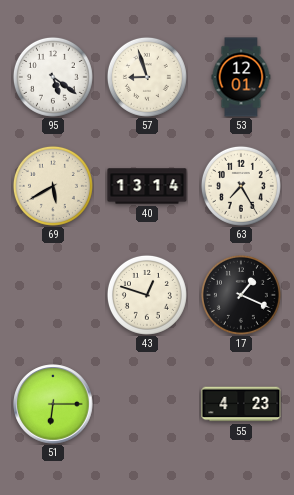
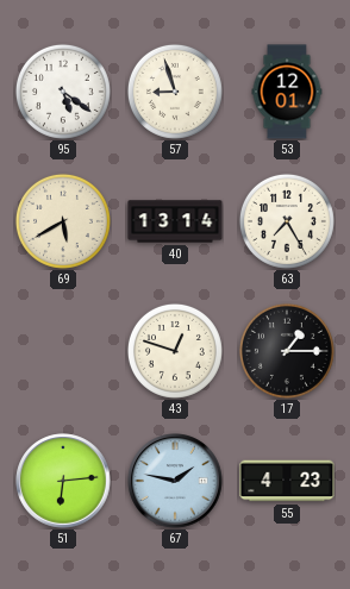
17: 1:19 -> 1:15
51: 6:15 -> 6:14
67: none -> 1:47
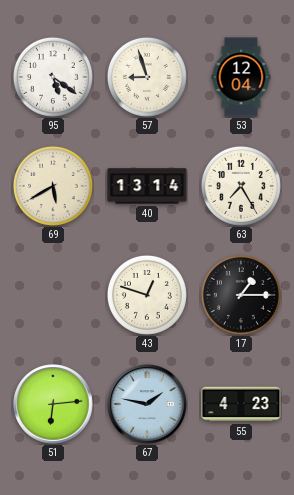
53: 12:01 -> 12:04
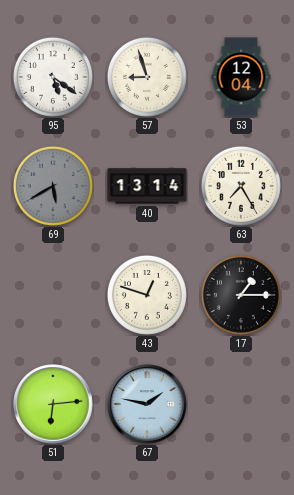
69 dial: cream -> grey
55: 4:23 -> none
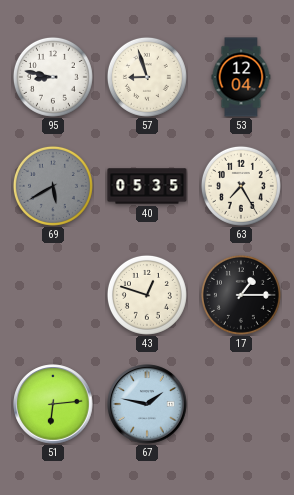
95: 5:21 -> 8:47
40: 13:14 -> 05:35
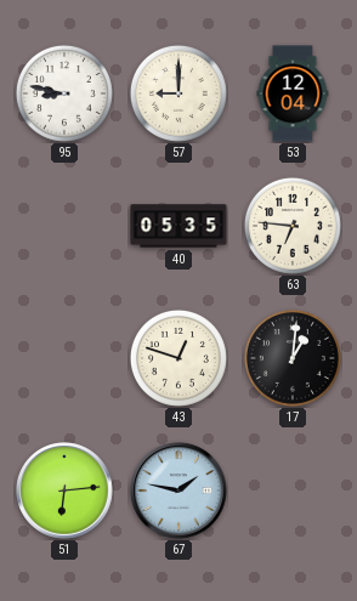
57: 8:57 -> 9:00
69: 5:40 -> none
63: 7:25 -> 6:46
17: 1:15 -> 1:01
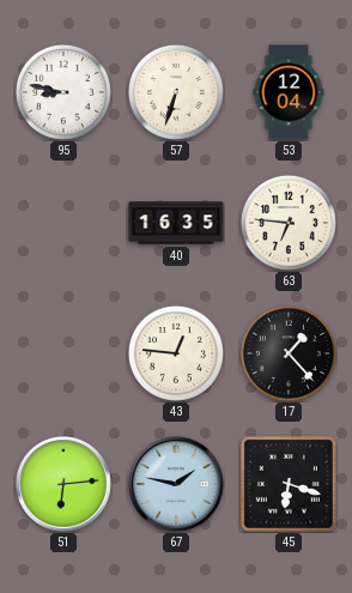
57: 9:00 -> 6:33
40: 05:35 -> 16:35
43: 12:48 -> 12:46
17: 1:01 -> 1:23
45: none -> 6:18
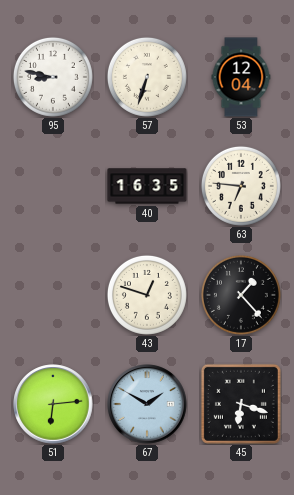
43: 12:46 -> 12:48
67: 1:47 -> 1:50
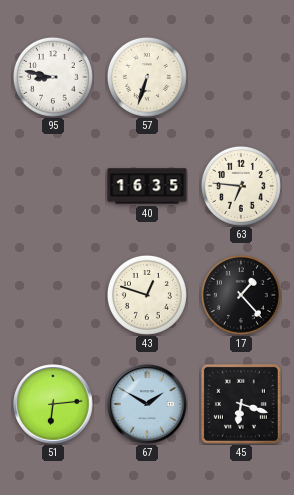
53: 12:04 -> none
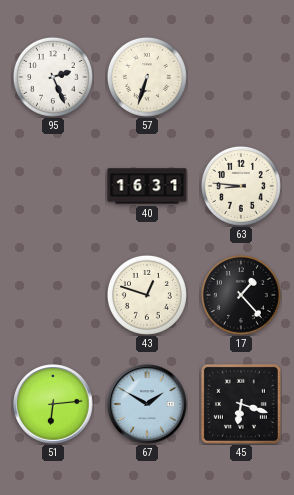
95: 8:47 -> 2:26
40: 16:35 -> 16:31
63: 6:46 -> 8:46
